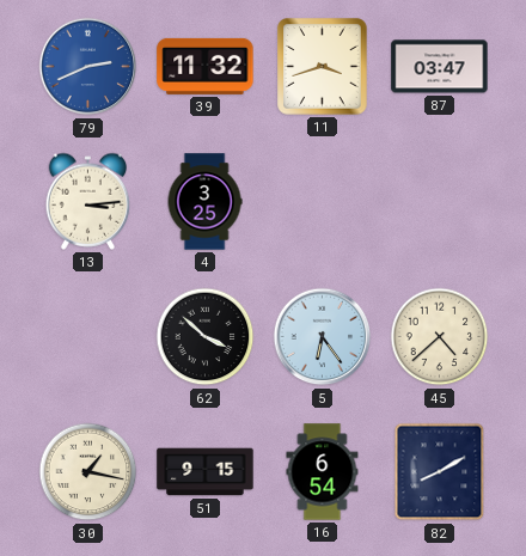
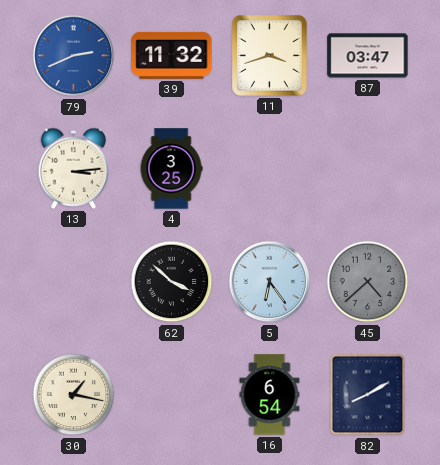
45 dial: cream -> grey
51: 9:15 -> none
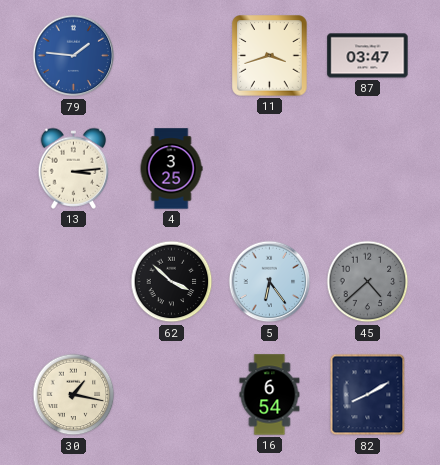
79: 2:41 -> 1:46
39: 11:32 -> none
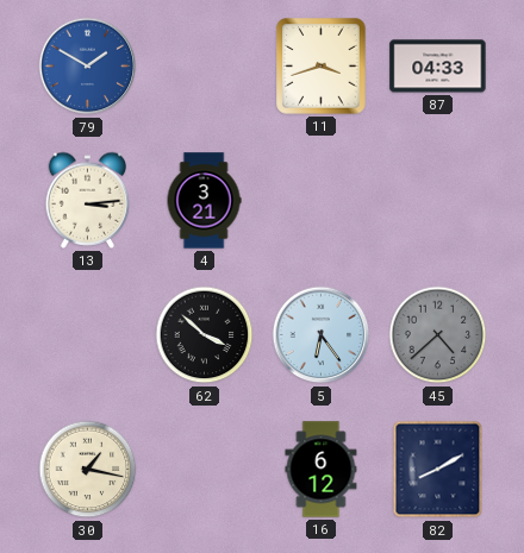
79: 1:46 -> 1:50
87: 03:47 -> 04:33
4: 3:25 -> 3:21
16: 6:54 -> 6:12
